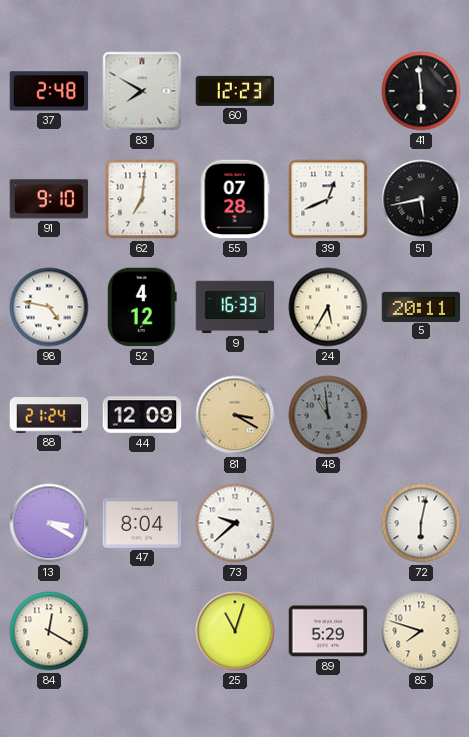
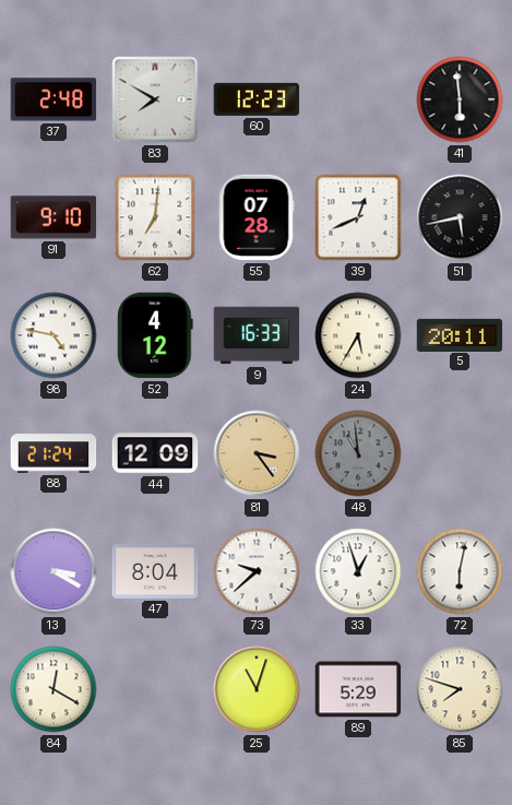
81: 3:20 -> 3:24
33: none -> 12:57
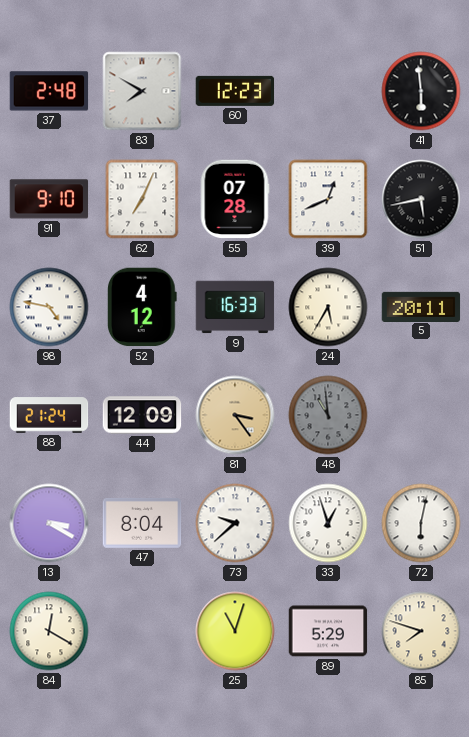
62: 7:01 -> 7:04
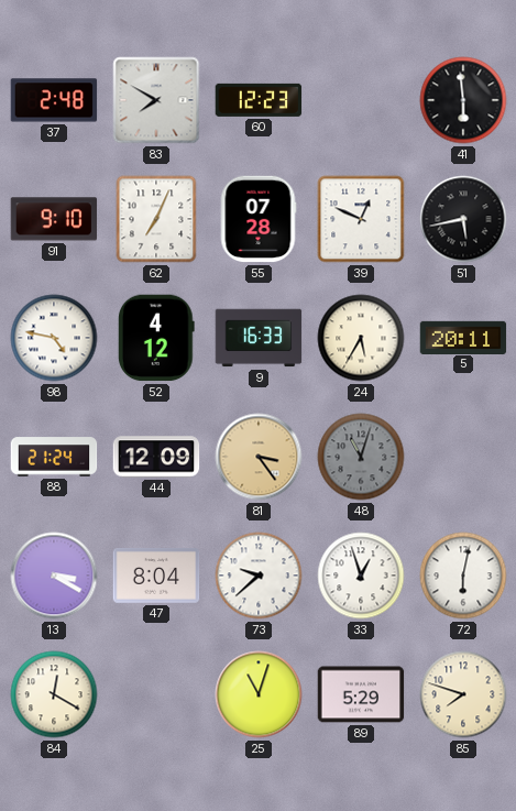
39: 12:41 -> 12:49
48: 10:59 -> 11:03
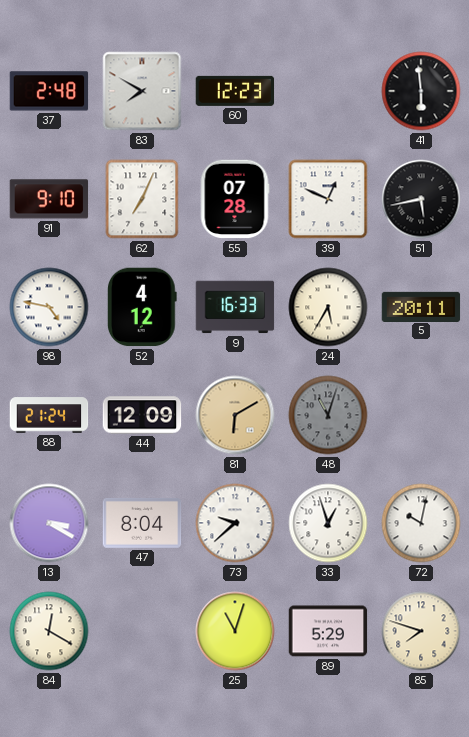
81: 3:24 -> 6:10
72: 6:02 -> 10:02
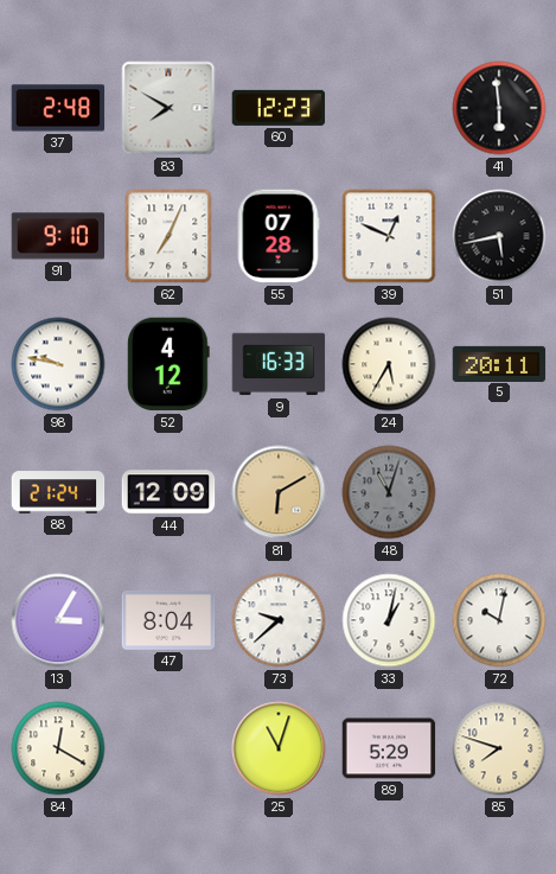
98: 4:47 -> 9:47
13: 3:20 -> 3:05
33: 12:57 -> 1:02
